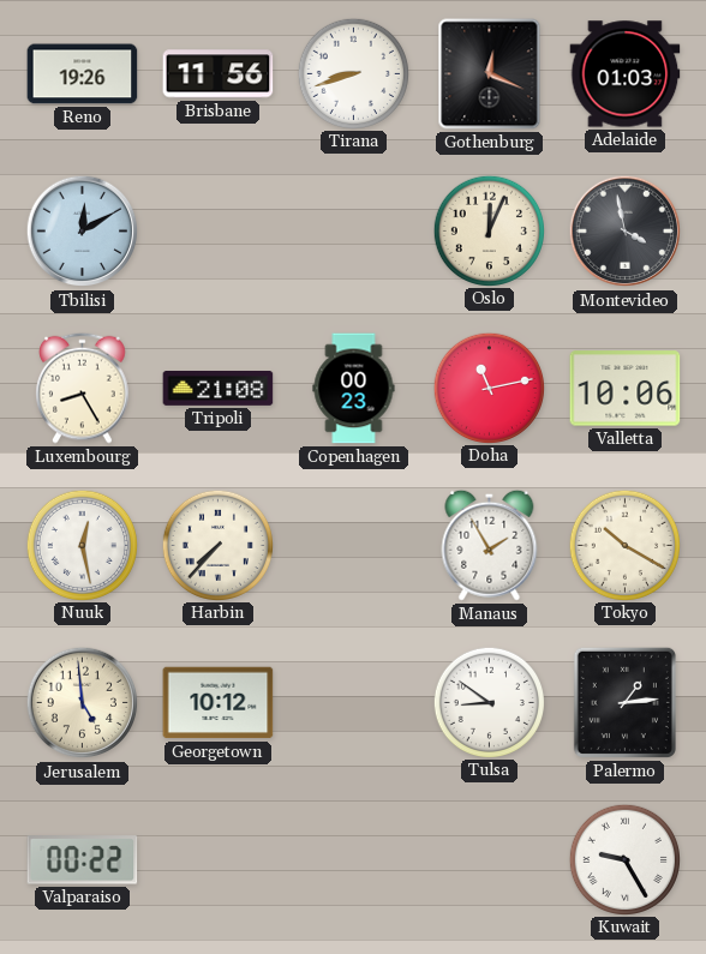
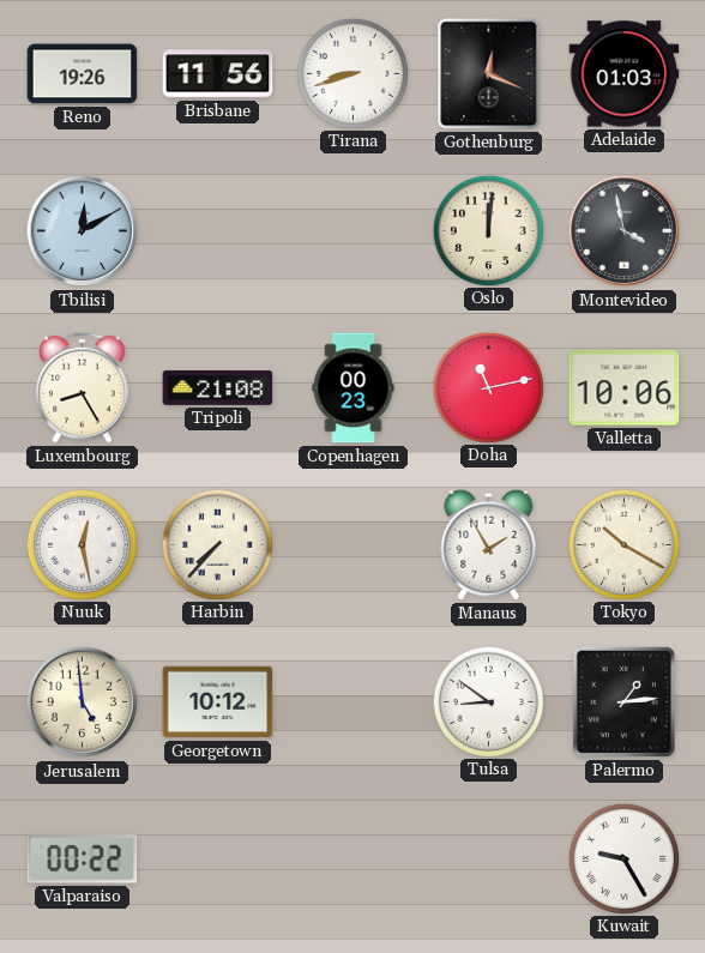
Oslo: 12:04 -> 12:01
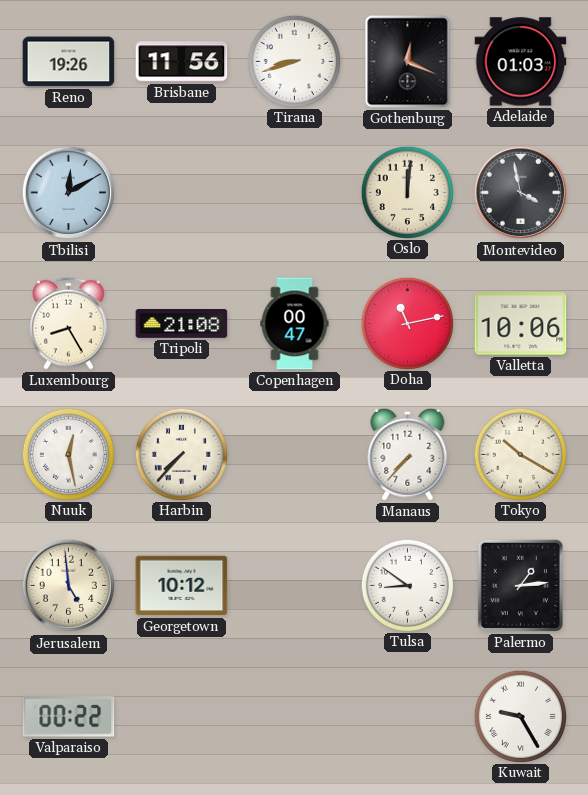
Copenhagen: 00:23 -> 00:47
Manaus: 1:55 -> 7:37
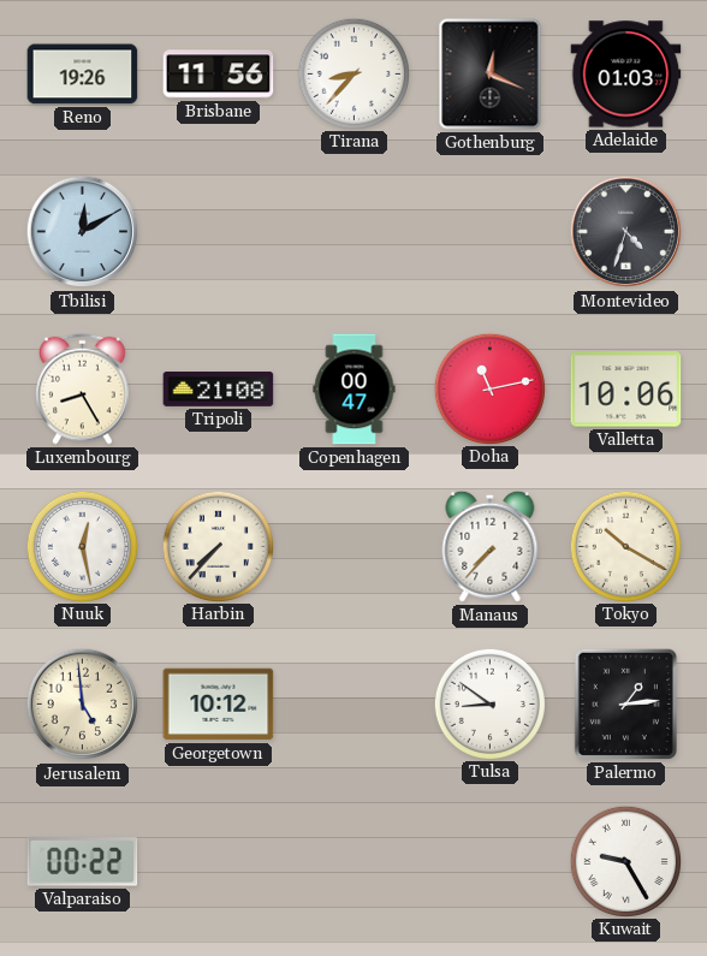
Tirana: 8:42 -> 8:37
Oslo: 12:01 -> none
Montevideo: 3:58 -> 4:33
